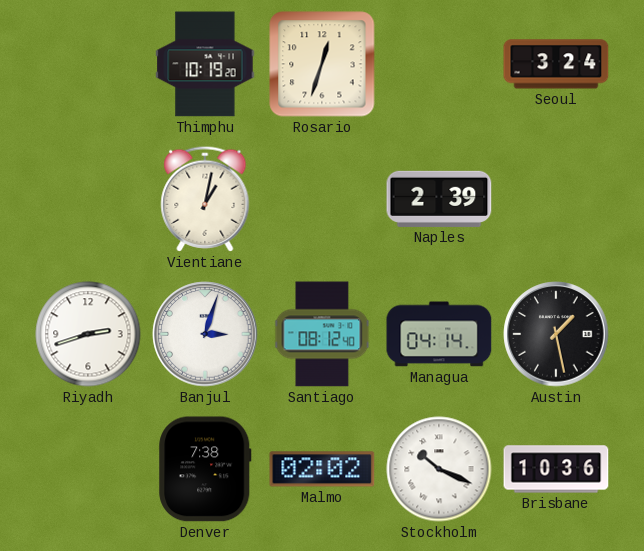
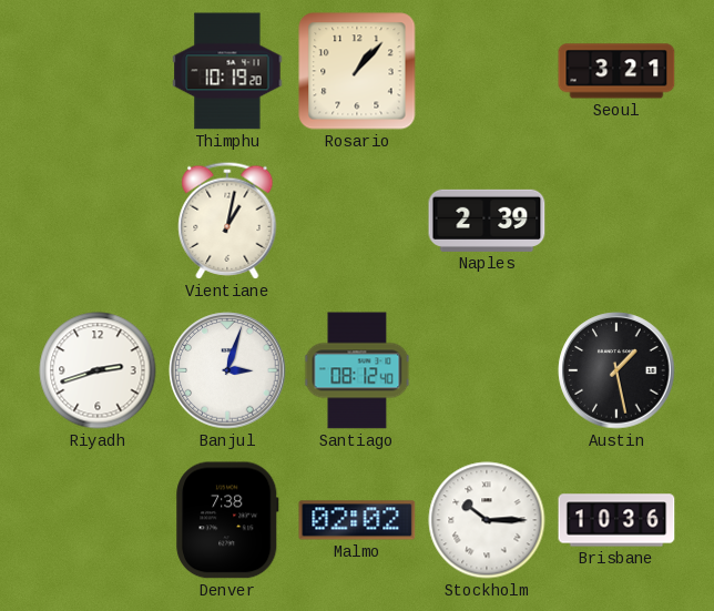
Rosario: 12:33 -> 1:07
Seoul: 3:24 -> 3:21
Managua: 04:14 -> none
Stockholm: 10:19 -> 10:15
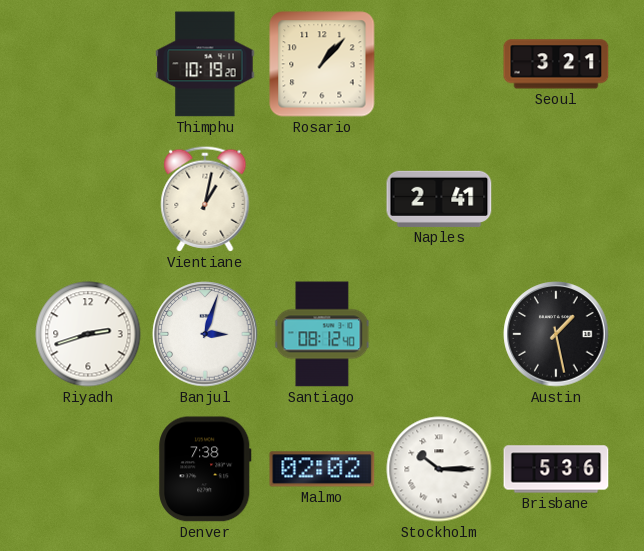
Naples: 2:39 -> 2:41
Brisbane: 10:36 -> 5:36
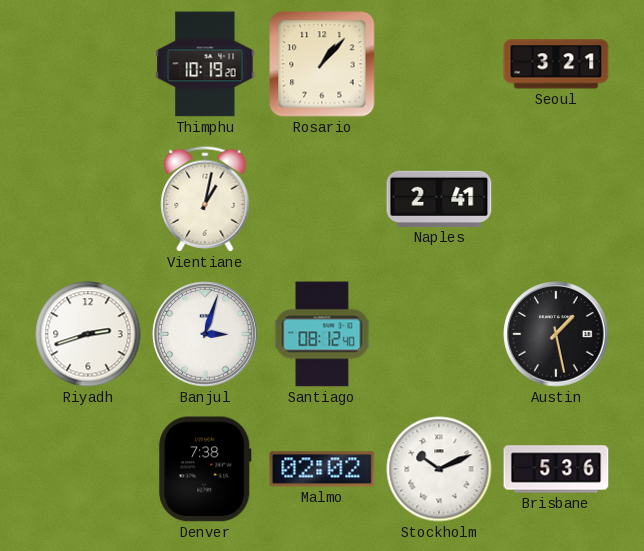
Stockholm: 10:15 -> 10:11
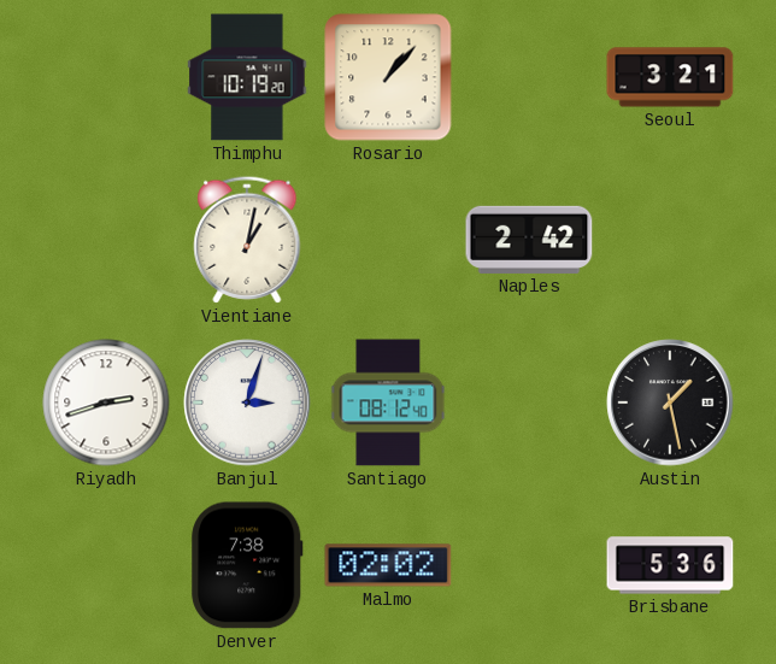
Naples: 2:41 -> 2:42
Stockholm: 10:11 -> none
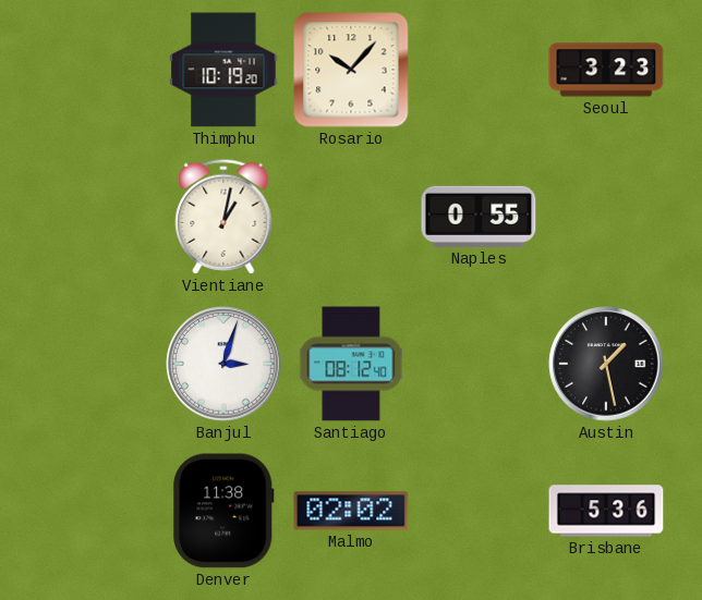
Rosario: 1:07 -> 10:07
Seoul: 3:21 -> 3:23
Naples: 2:42 -> 0:55
Riyadh: 2:42 -> none
Denver: 7:38 -> 11:38
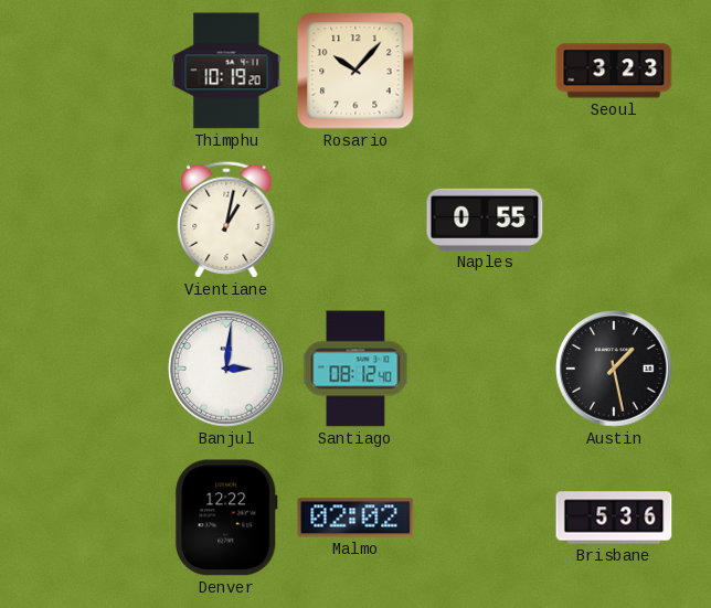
Banjul: 3:03 -> 3:01
Denver: 11:38 -> 12:22
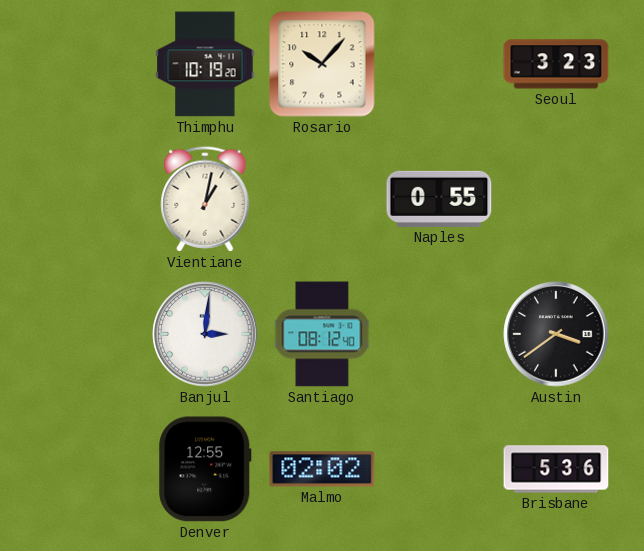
Austin: 1:28 -> 3:39
Denver: 12:22 -> 12:55
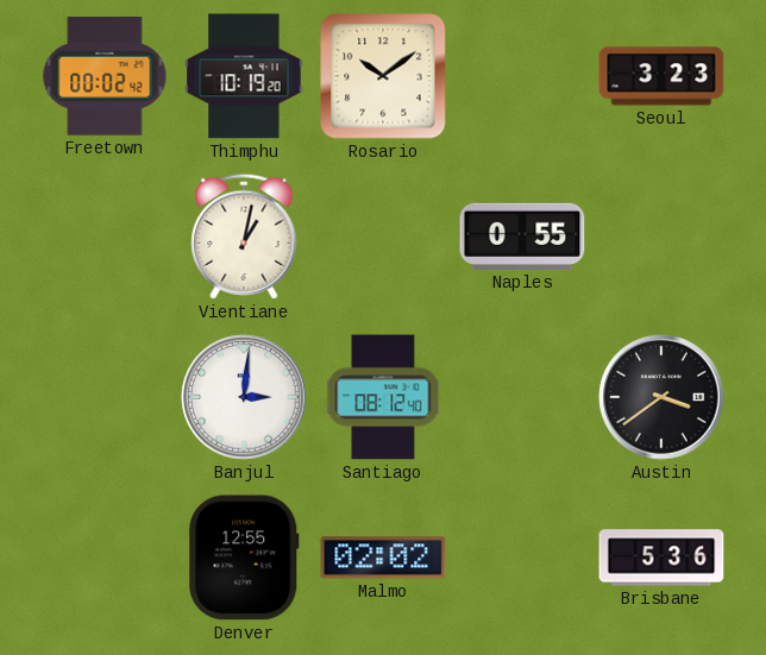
Freetown: none -> 00:02
Rosario: 10:07 -> 10:09
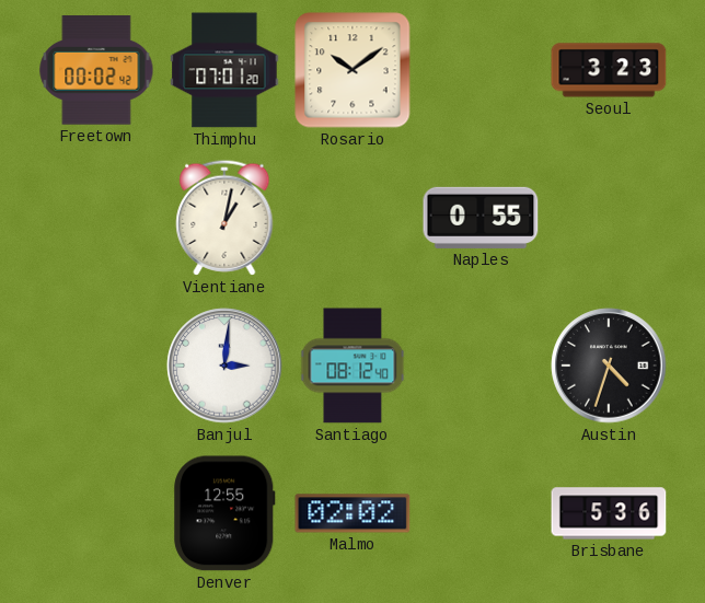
Thimphu: 10:19 -> 07:01
Austin: 3:39 -> 4:33
